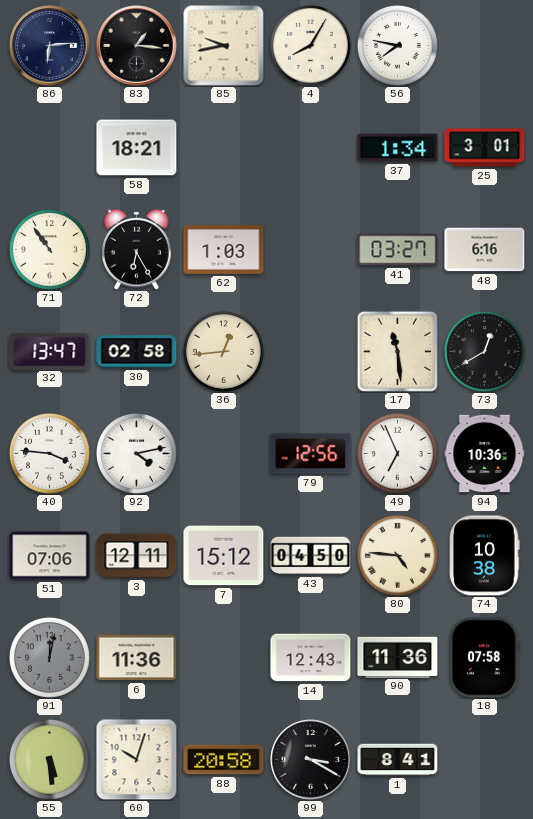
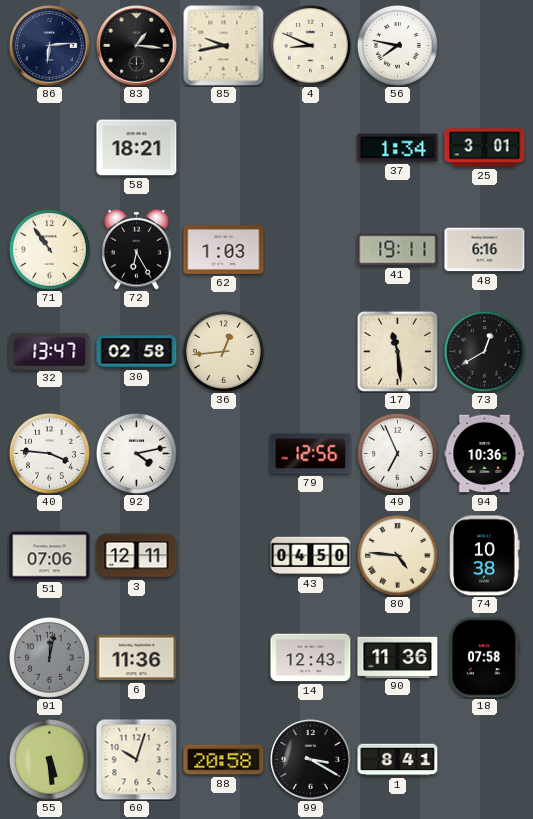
4: 8:05 -> 8:49
41: 03:27 -> 19:11
7: 15:12 -> none
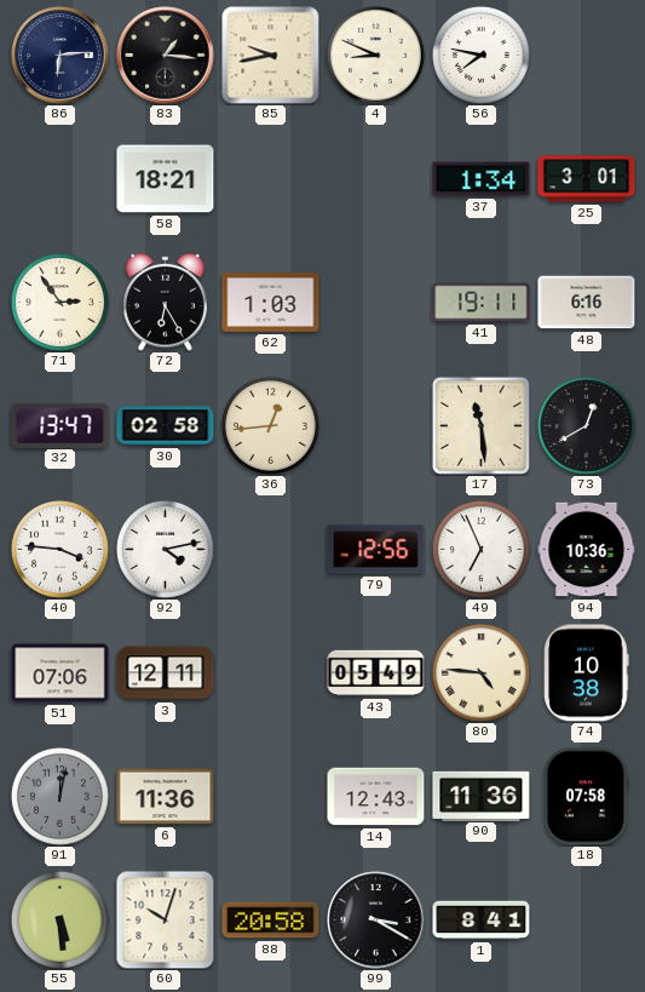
71: 10:54 -> 2:54
43: 04:50 -> 05:49
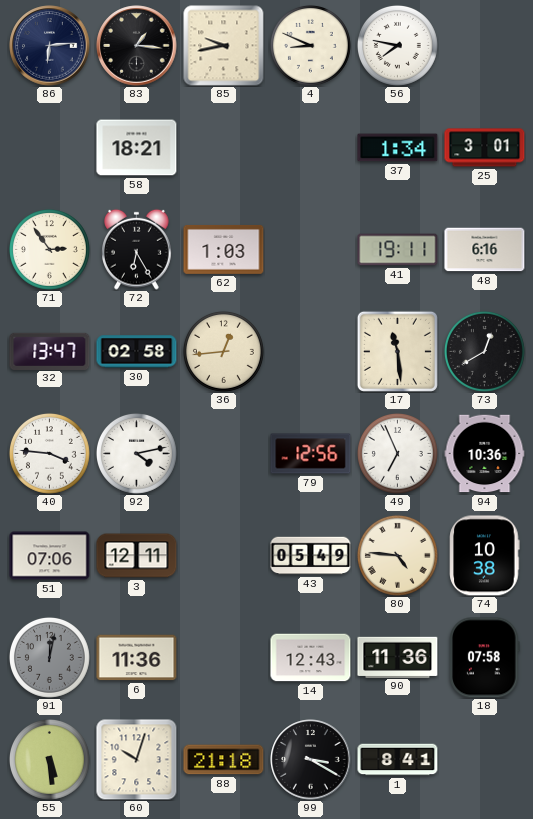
88: 20:58 -> 21:18
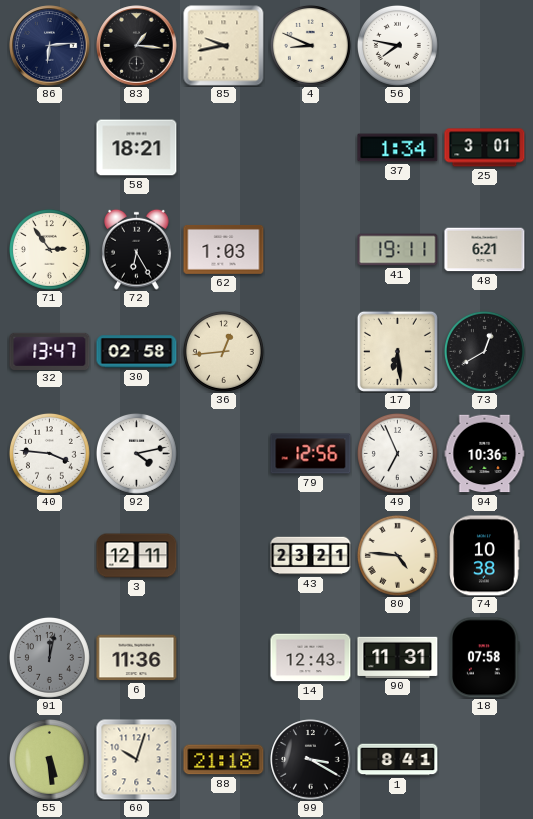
48: 6:16 -> 6:21
17: 11:29 -> 6:29
51: 07:06 -> none
43: 05:49 -> 23:21
90: 11:36 -> 11:31
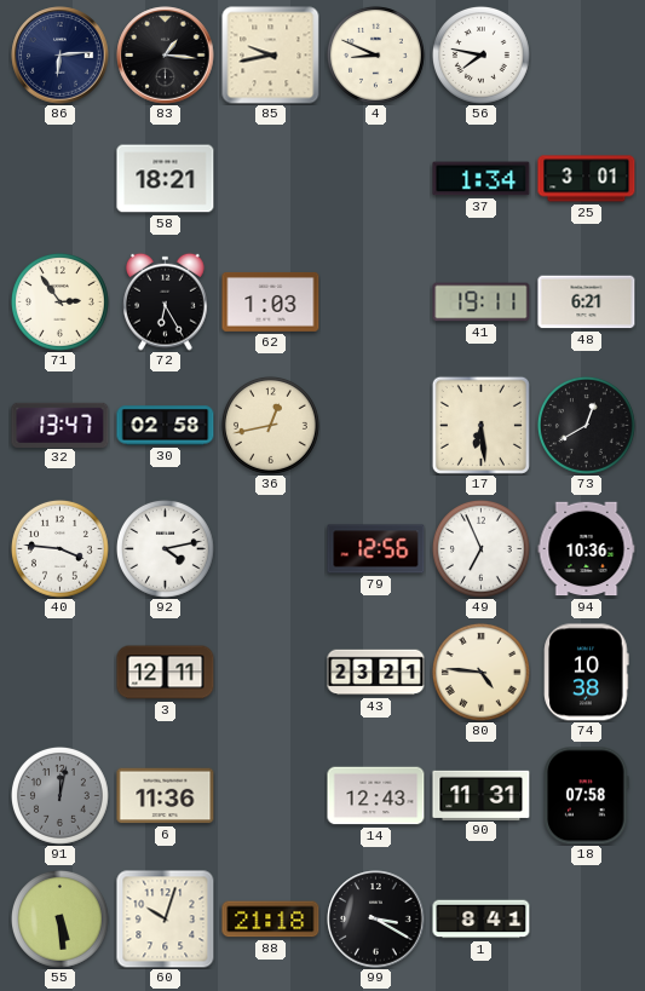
36: 12:44 -> 12:43
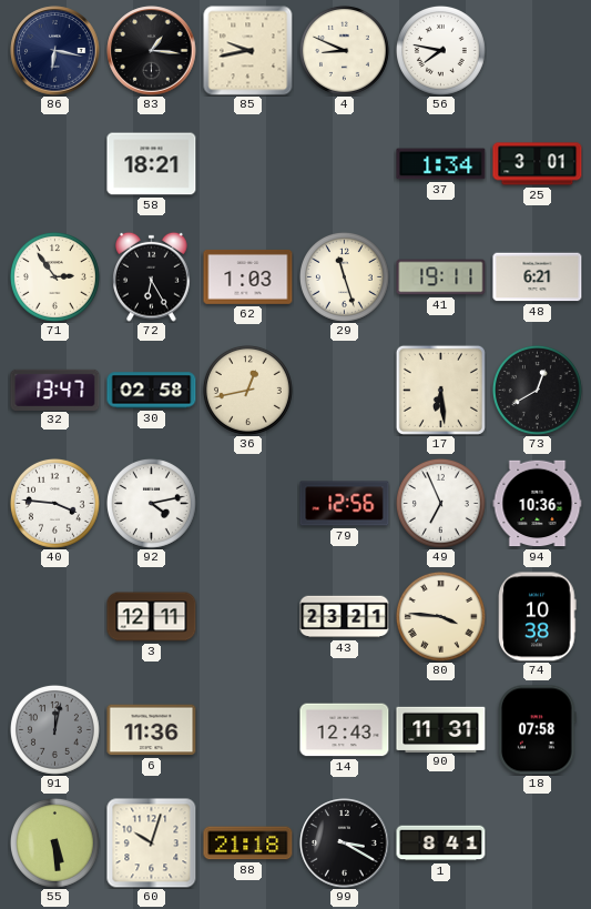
86: 6:14 -> 6:17
29: none -> 11:27
80: 4:46 -> 3:46
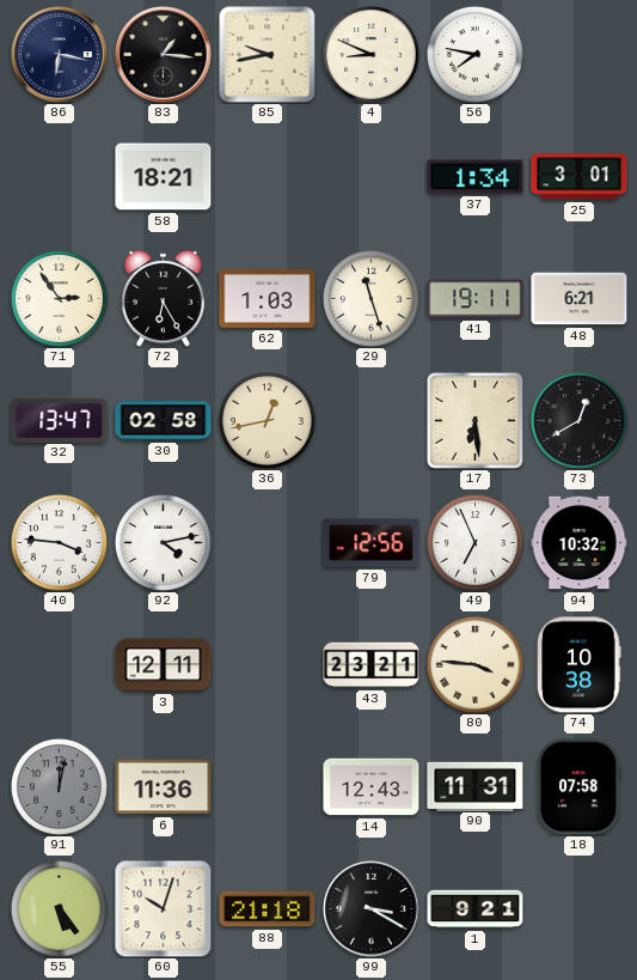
94: 10:36 -> 10:32
55: 5:29 -> 5:24
1: 8:41 -> 9:21
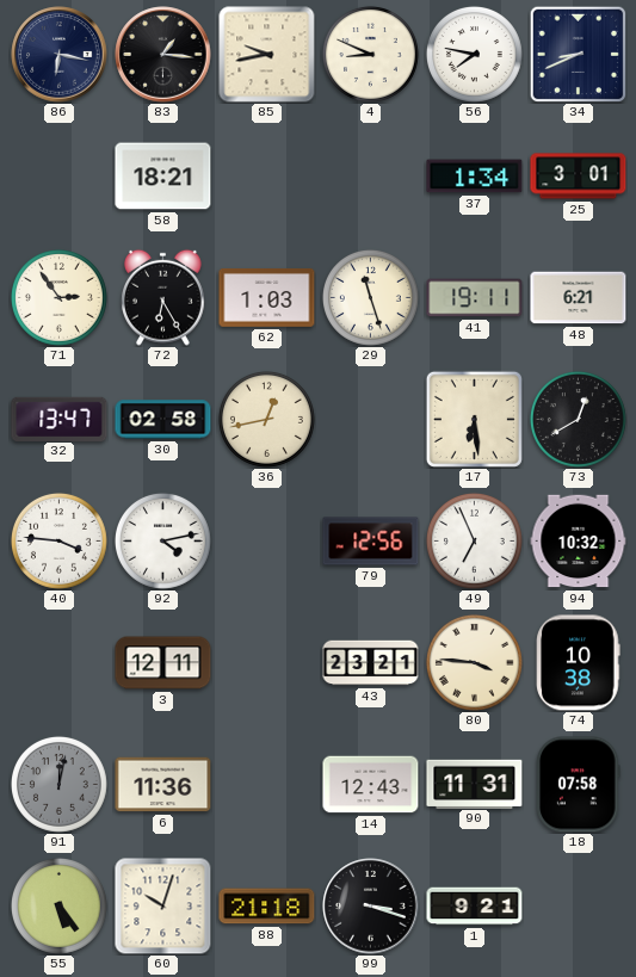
34: none -> 8:41
99: 3:20 -> 3:18
